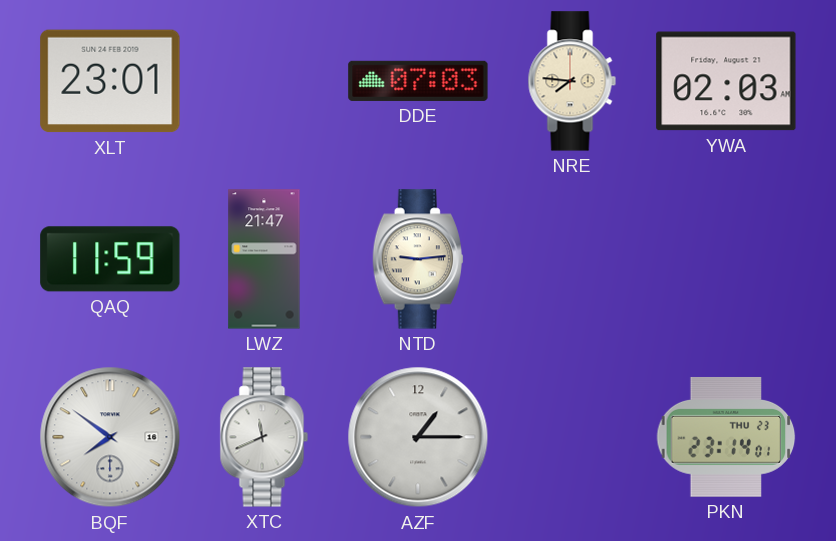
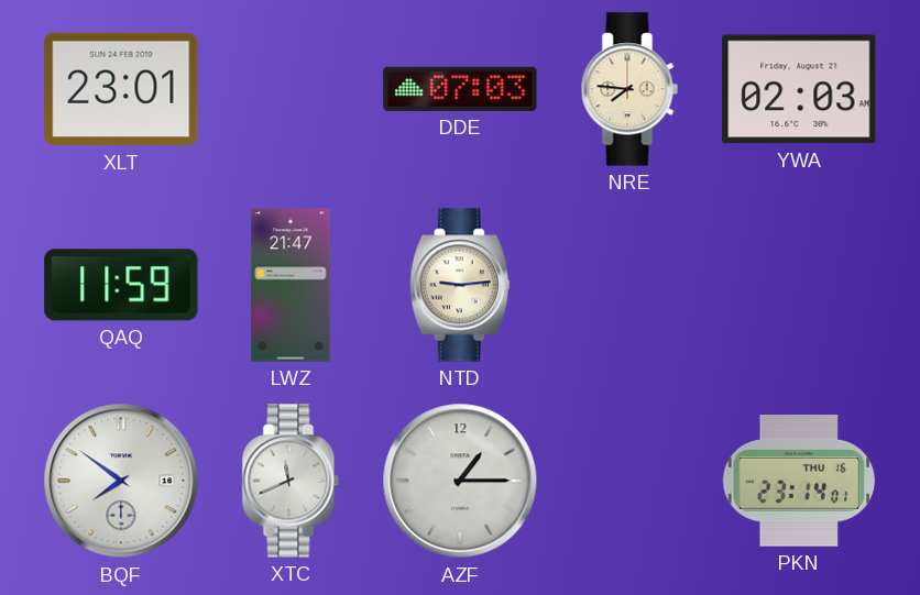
PKN date: THU 23 -> THU 16
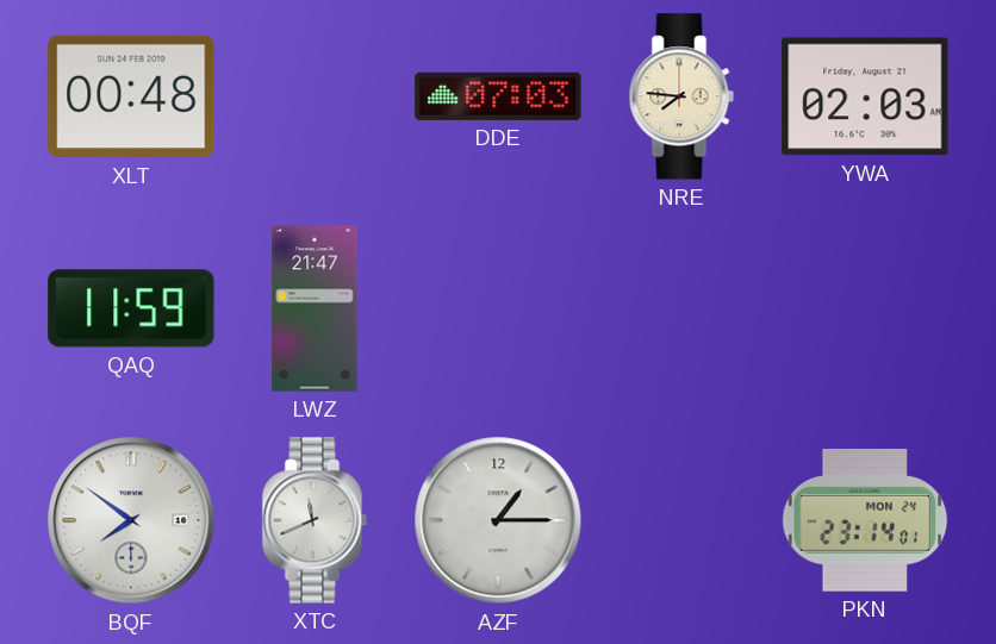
XLT: 23:01 -> 00:48
NTD: 9:14 -> none
PKN date: THU 16 -> MON 24
